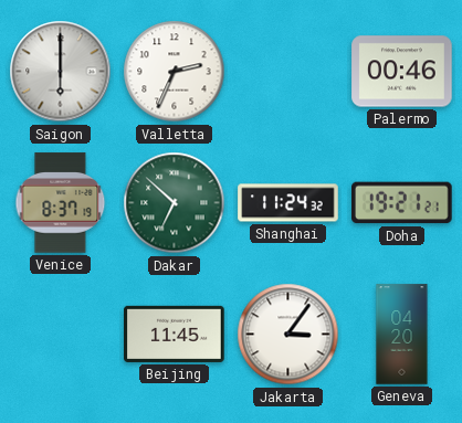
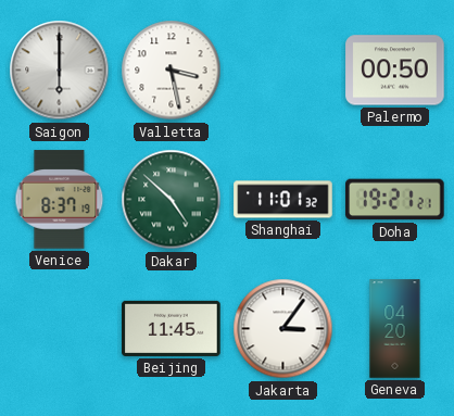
Valletta: 2:34 -> 3:28
Palermo: 00:46 -> 00:50
Dakar: 6:52 -> 4:52
Shanghai: 11:24 -> 11:01
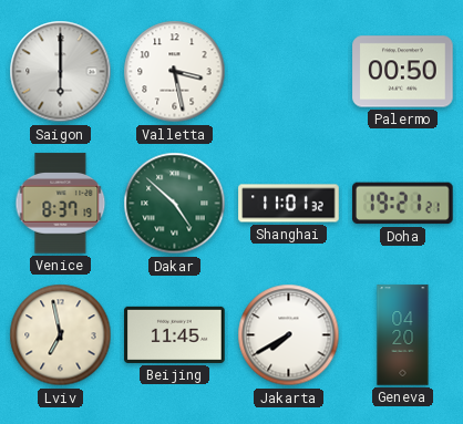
Lviv: none -> 6:58
Jakarta: 3:06 -> 7:40
